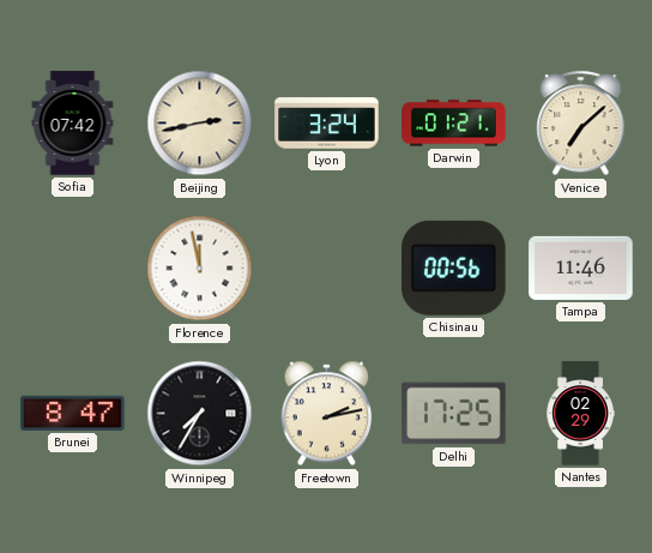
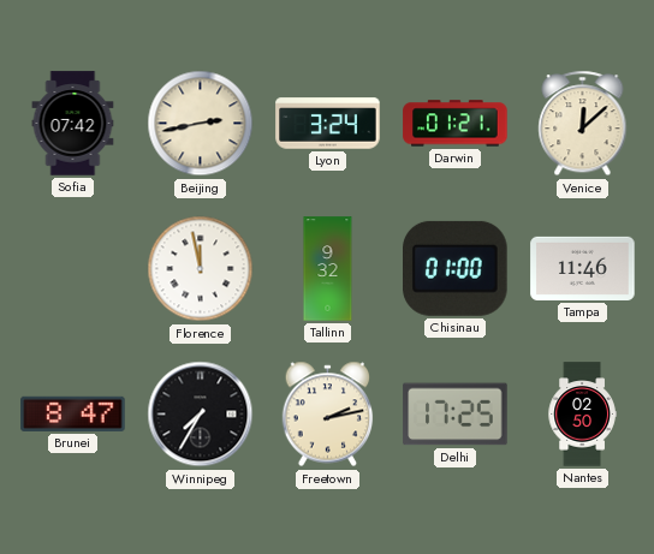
Venice: 7:08 -> 12:08
Tallinn: none -> 9:32
Chisinau: 00:56 -> 01:00
Nantes: 02:29 -> 02:50
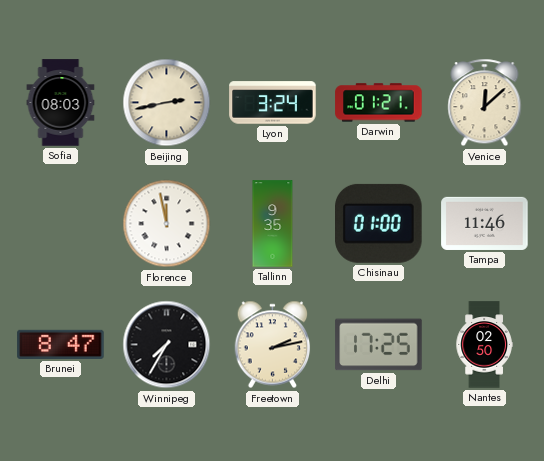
Sofia: 07:42 -> 08:03
Tallinn: 9:32 -> 9:35
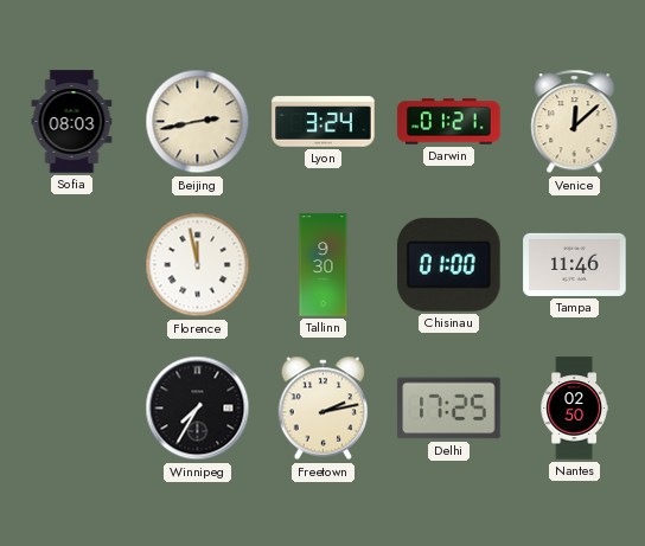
Tallinn: 9:35 -> 9:30
Brunei: 8:47 -> none
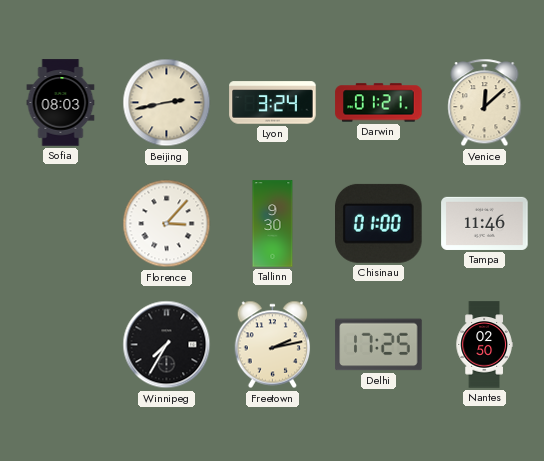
Florence: 11:58 -> 3:07
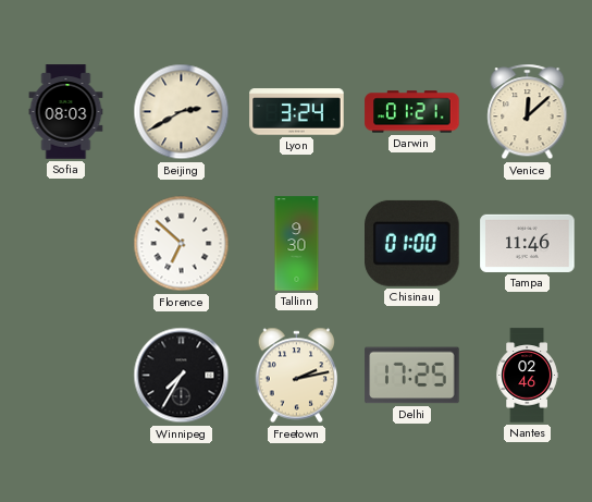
Beijing: 2:43 -> 2:40
Florence: 3:07 -> 6:52
Nantes: 02:50 -> 02:46
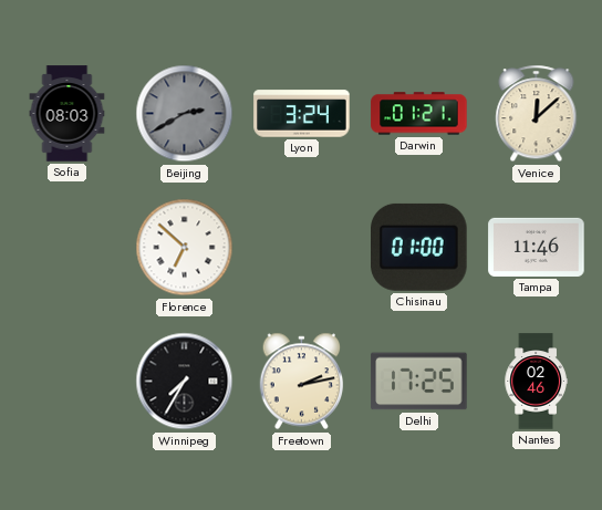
Beijing dial: cream -> grey
Tallinn: 9:30 -> none
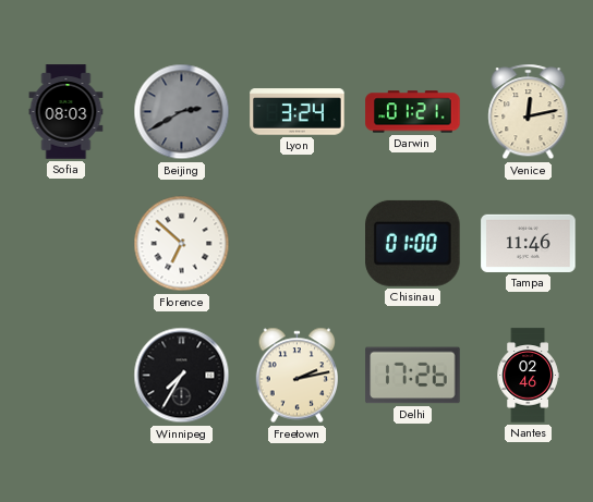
Venice: 12:08 -> 12:13
Delhi: 17:25 -> 17:26
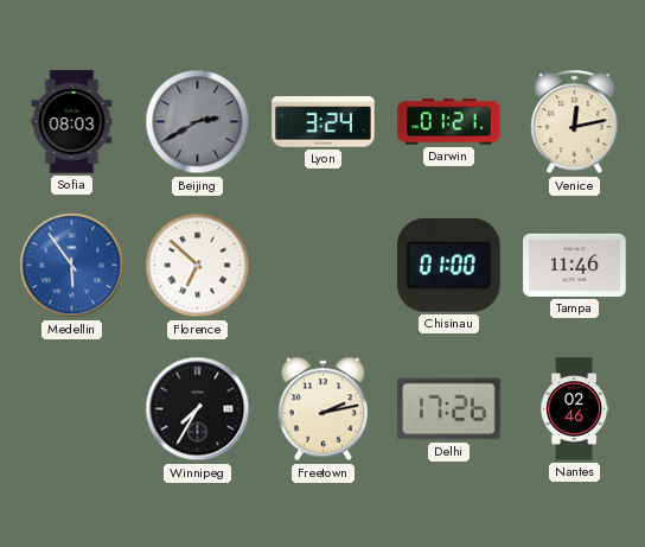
Medellin: none -> 5:54
